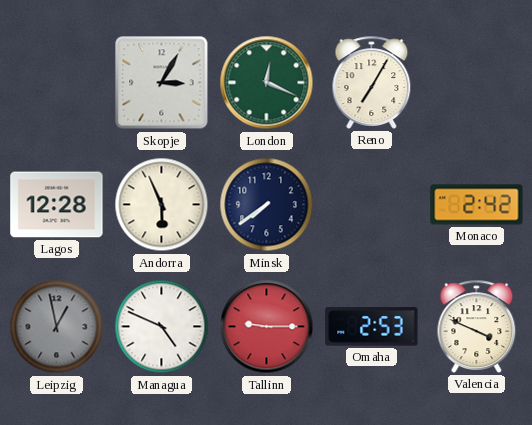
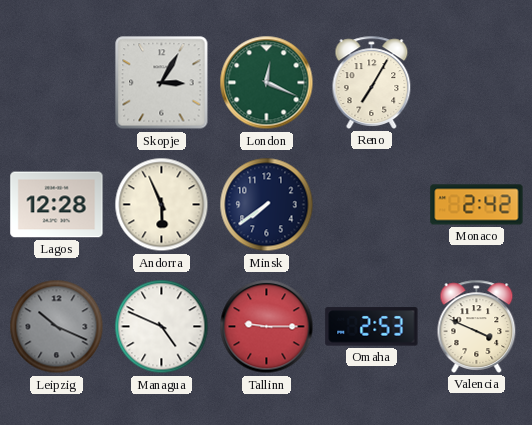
Leipzig: 12:58 -> 10:19
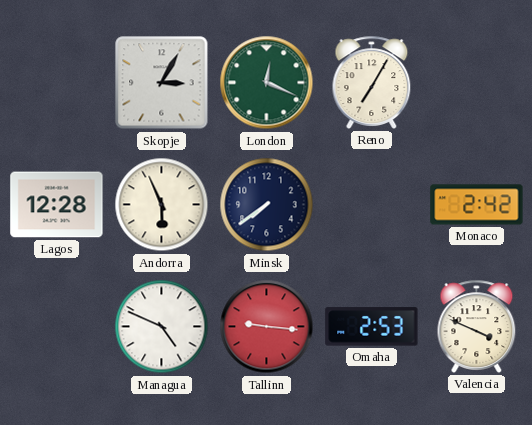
Leipzig: 10:19 -> none
Tallinn: 9:15 -> 9:16
